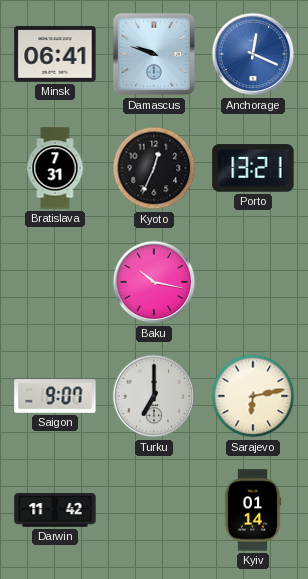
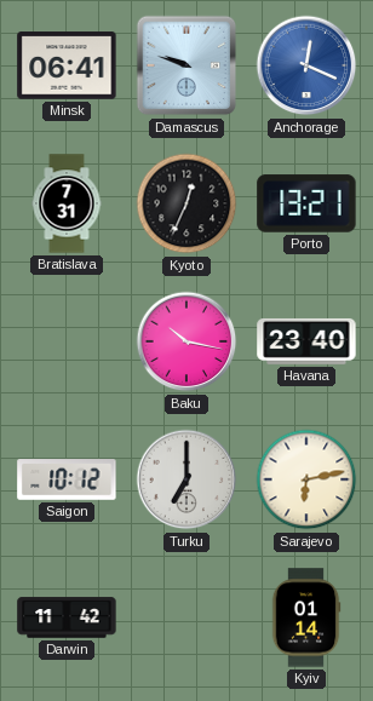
Havana: none -> 23:40
Saigon: 9:07 -> 10:12
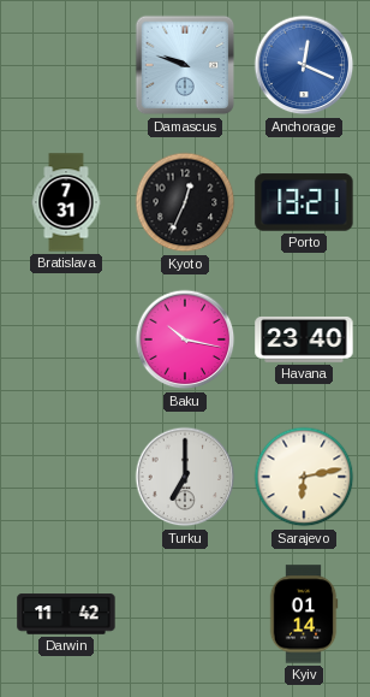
Minsk: 06:41 -> none
Saigon: 10:12 -> none
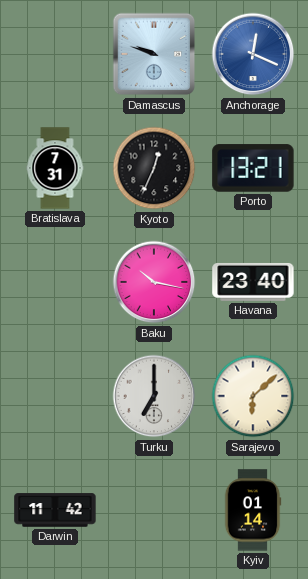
Sarajevo: 6:13 -> 6:08
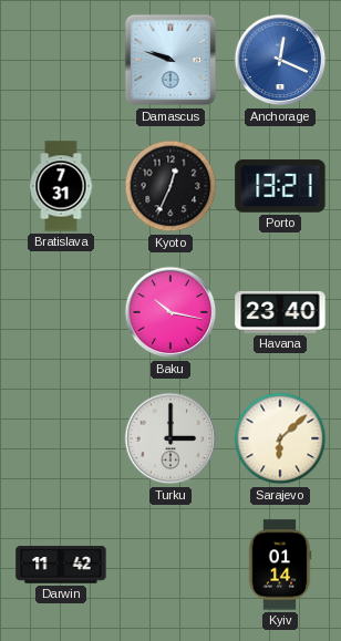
Turku: 7:00 -> 3:00
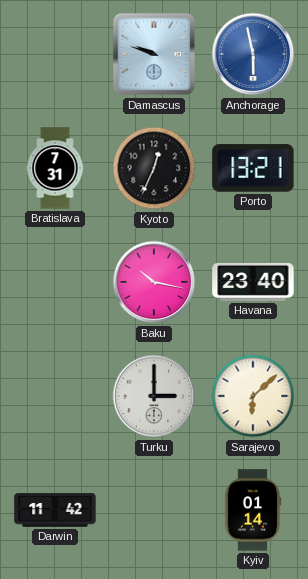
Anchorage: 12:19 -> 5:58
